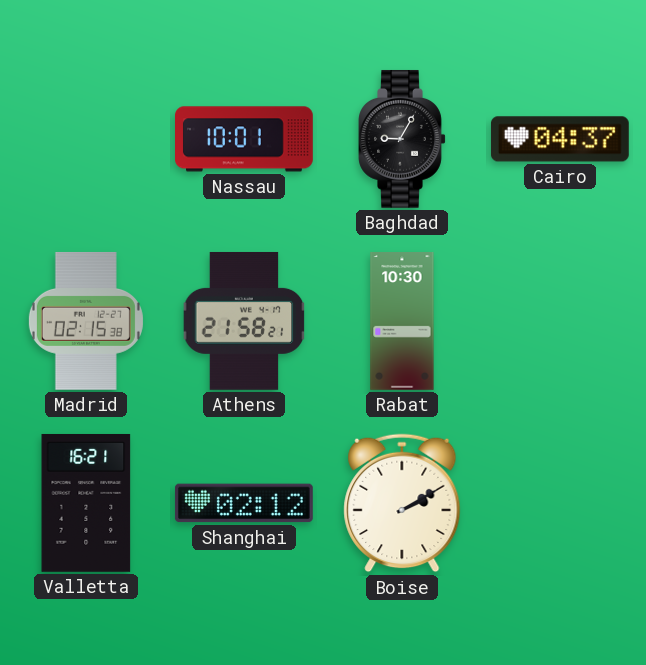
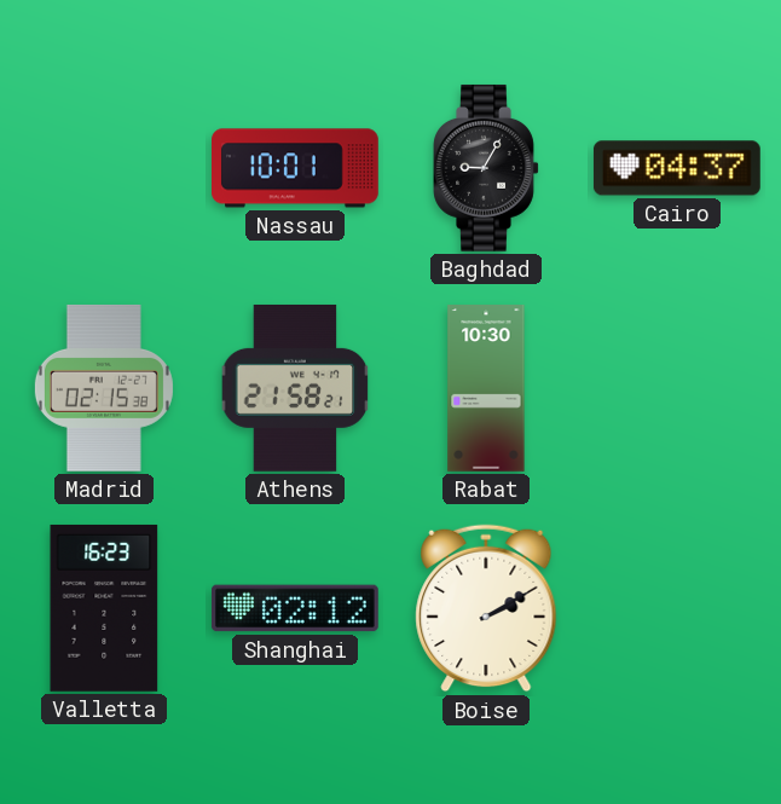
Valletta: 16:21 -> 16:23
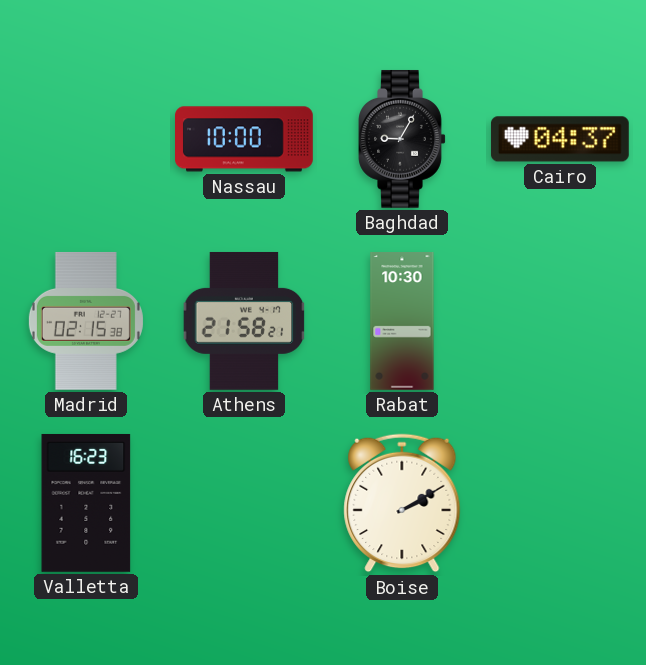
Nassau: 10:01 -> 10:00
Shanghai: 02:12 -> none
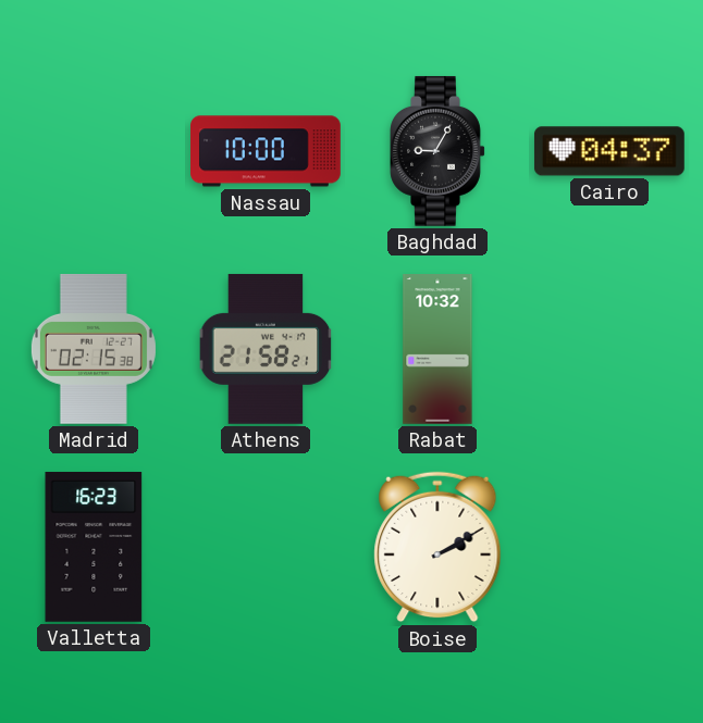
Rabat: 10:30 -> 10:32
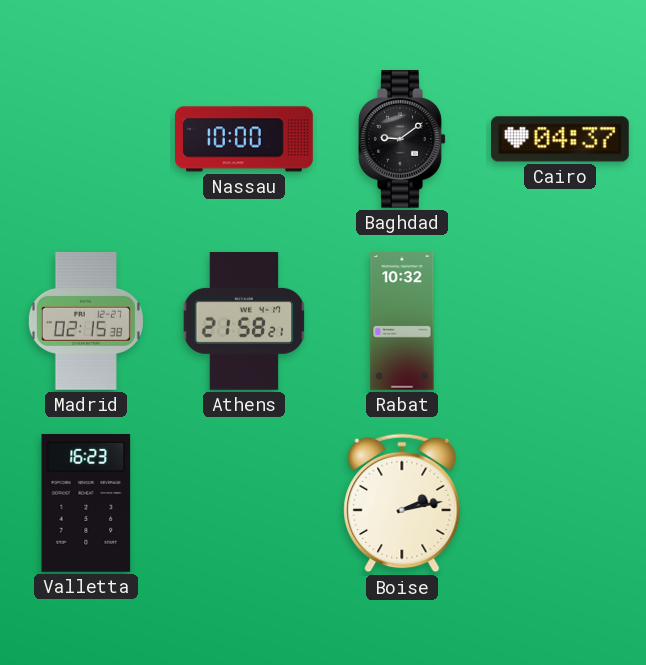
Baghdad: 9:05 -> 9:09
Boise: 2:10 -> 2:13
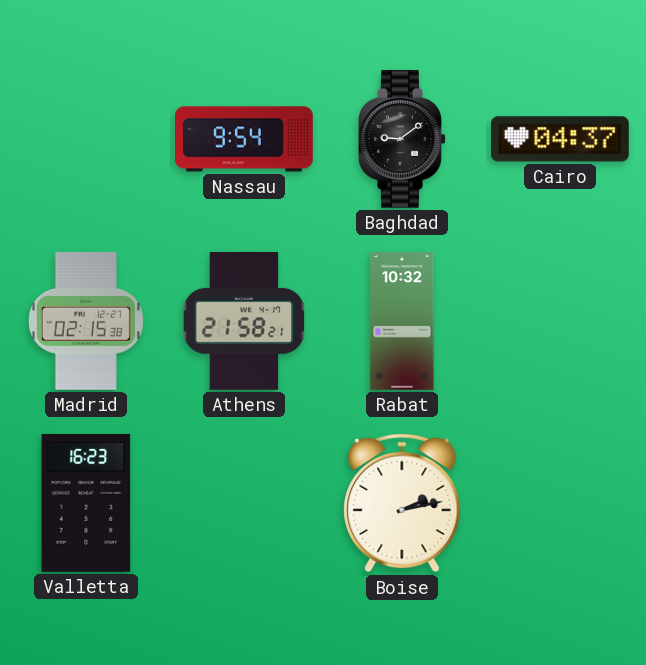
Nassau: 10:00 -> 9:54
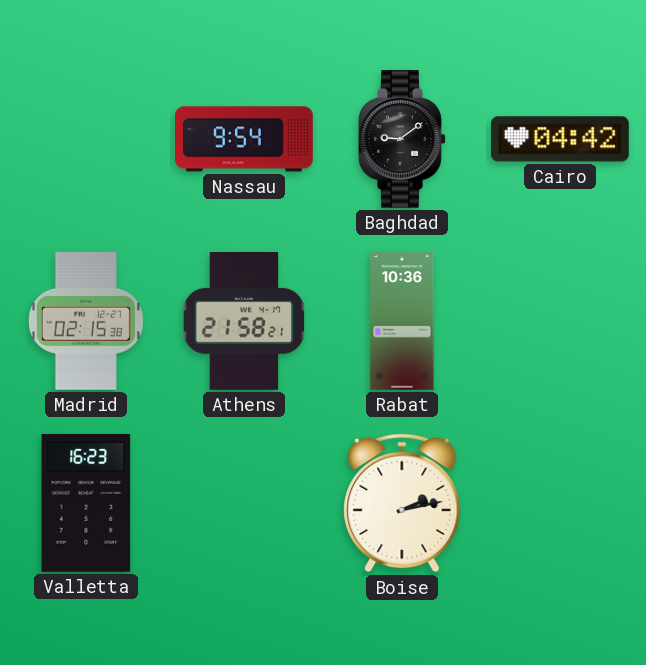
Cairo: 04:37 -> 04:42
Rabat: 10:32 -> 10:36
